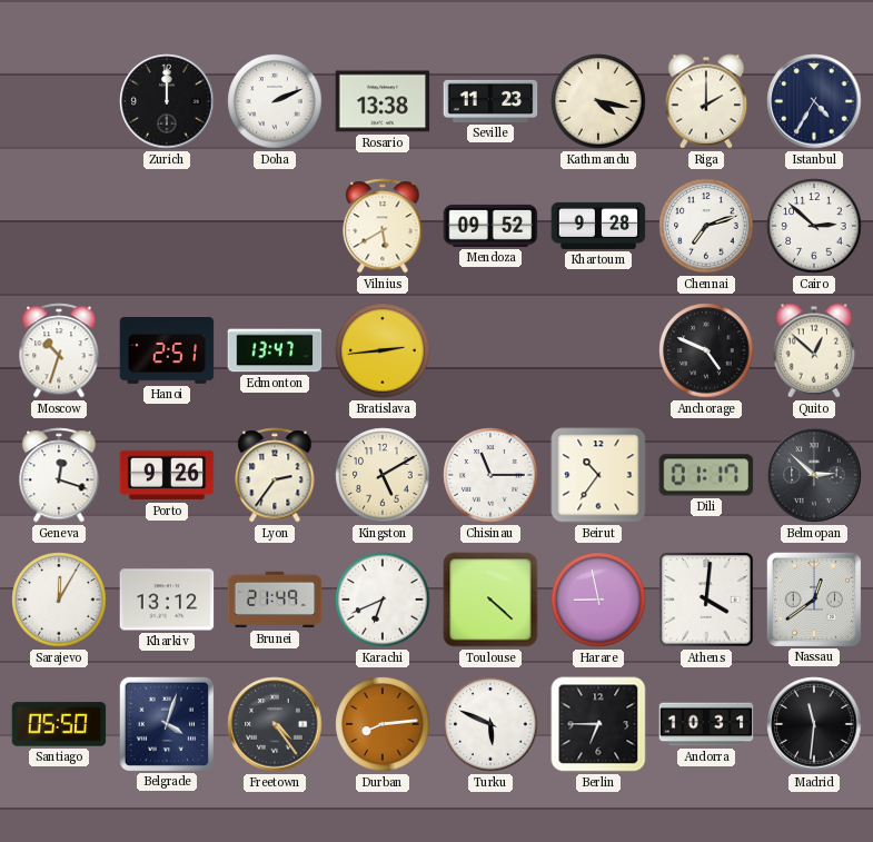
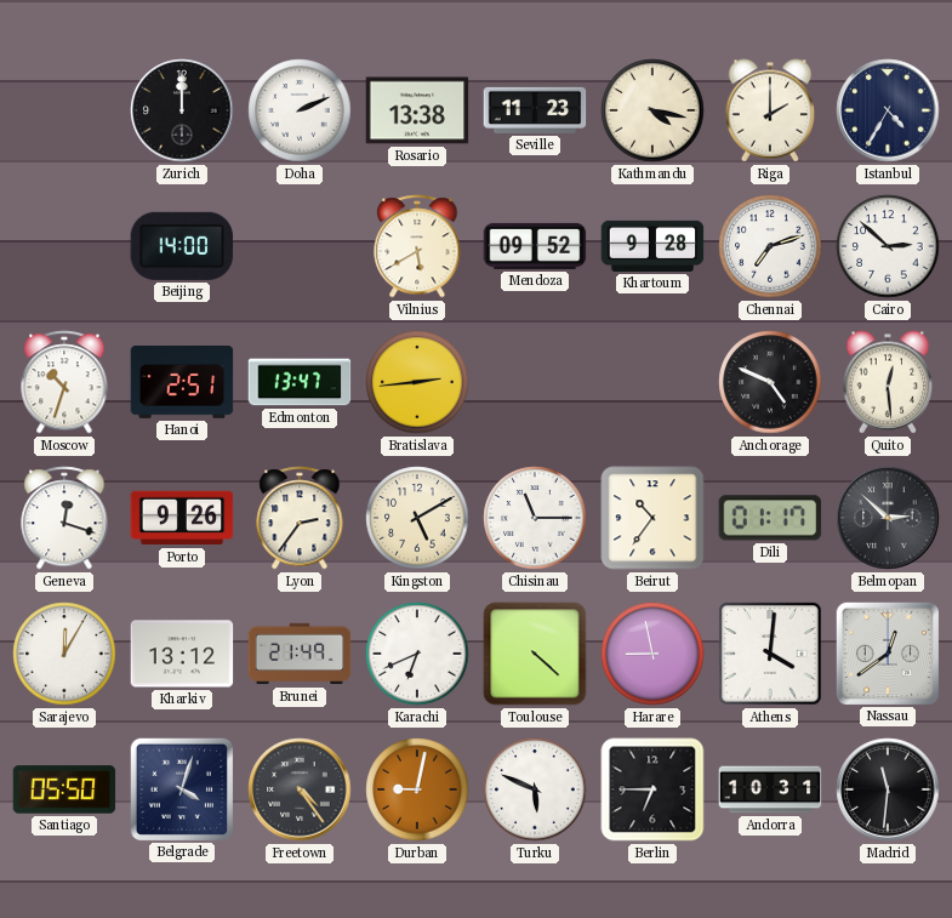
Beijing: none -> 14:00
Quito: 12:52 -> 12:29
Durban: 8:14 -> 9:02
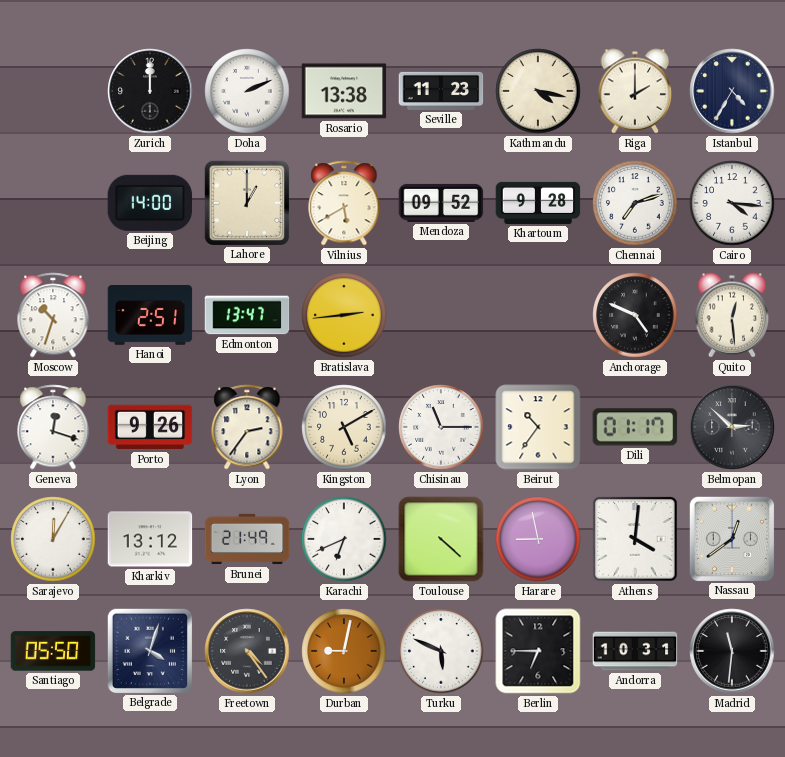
Lahore: none -> 1:00
Cairo: 2:52 -> 4:16
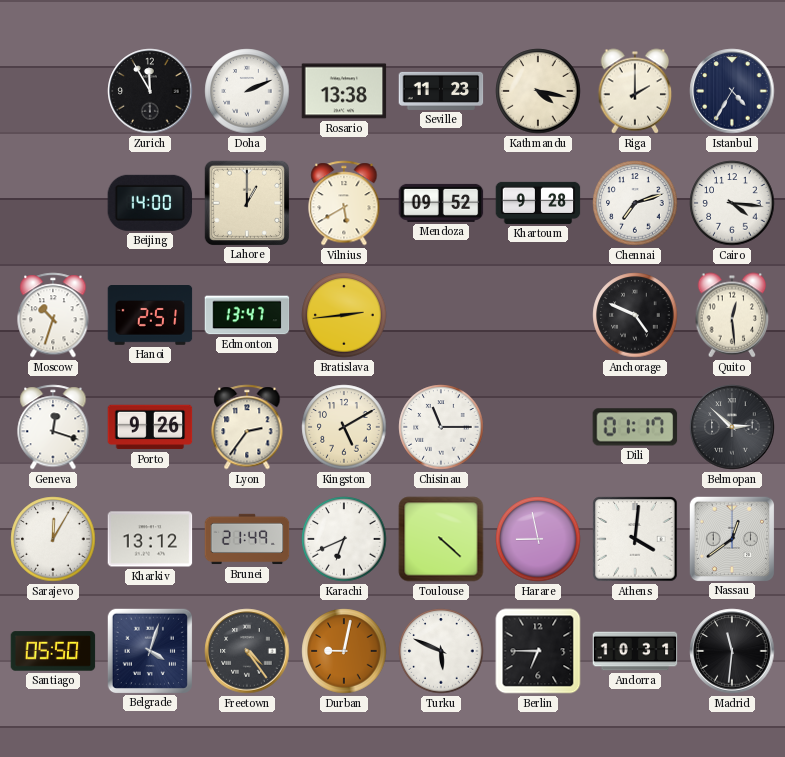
Zurich: 12:00 -> 11:55
Beirut: 10:36 -> none
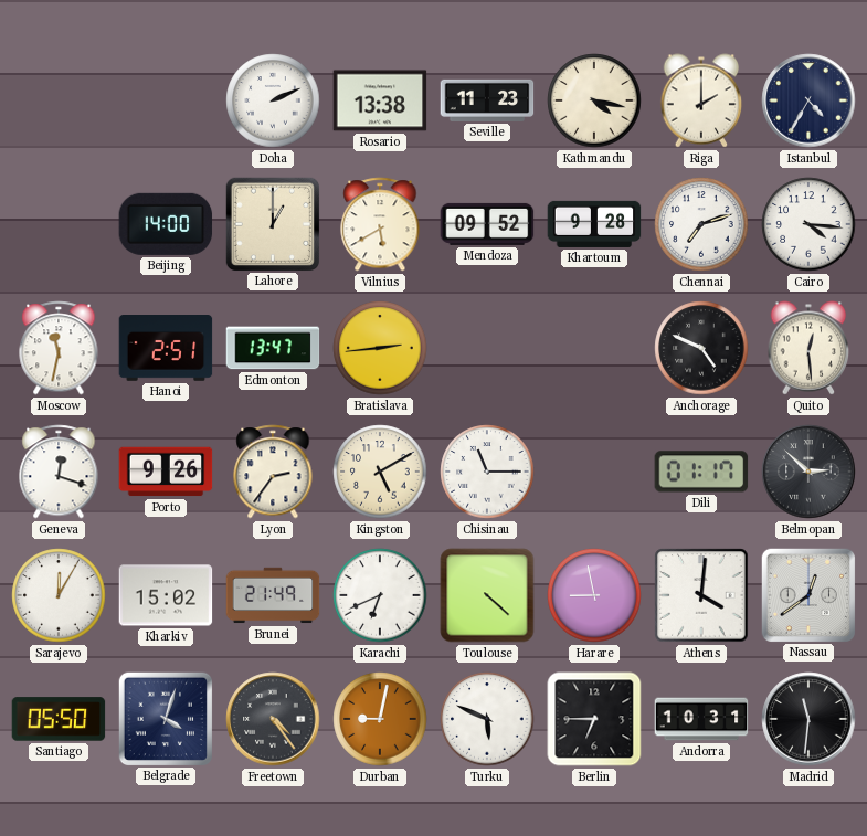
Zurich: 11:55 -> none
Moscow: 10:33 -> 11:32
Kharkiv: 13:12 -> 15:02
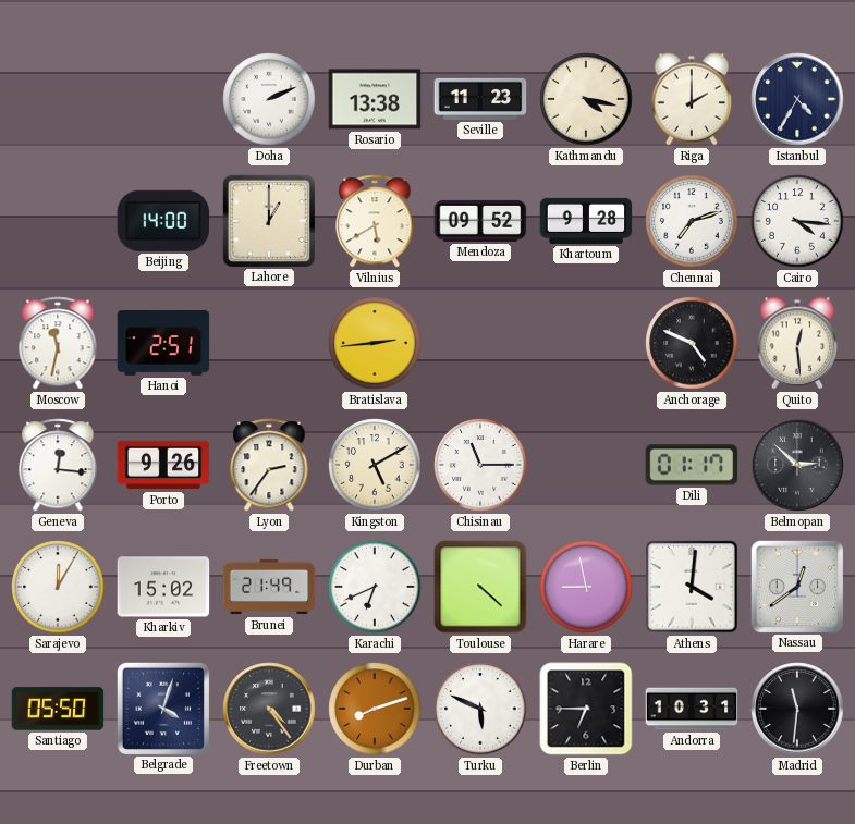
Edmonton: 13:47 -> none
Geneva: 12:18 -> 12:16
Durban: 9:02 -> 8:12
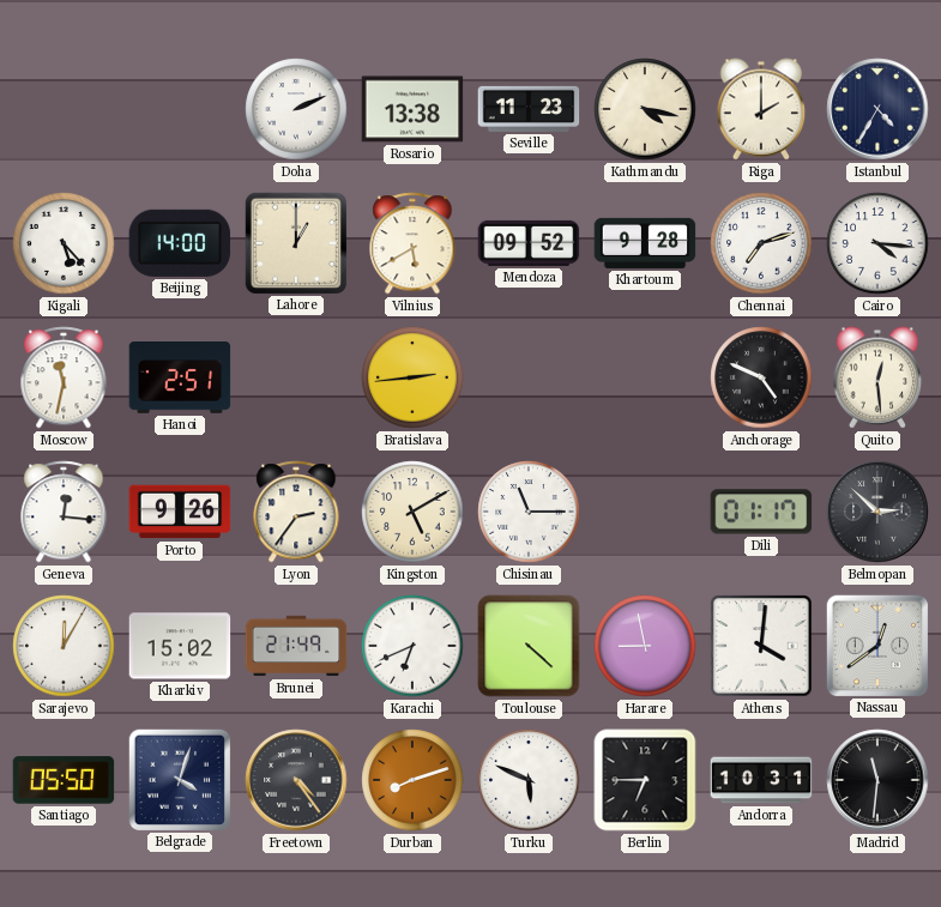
Kigali: none -> 5:23
